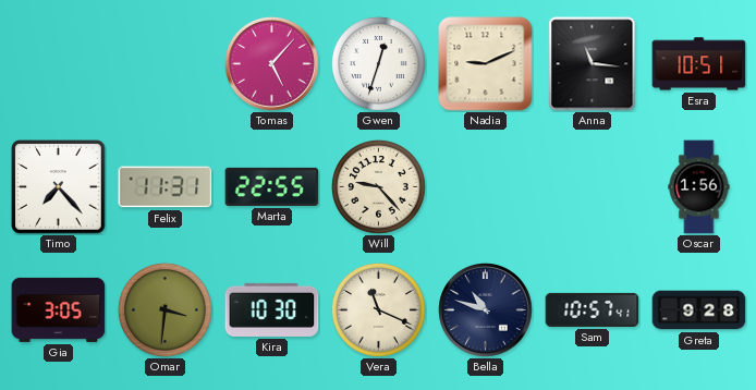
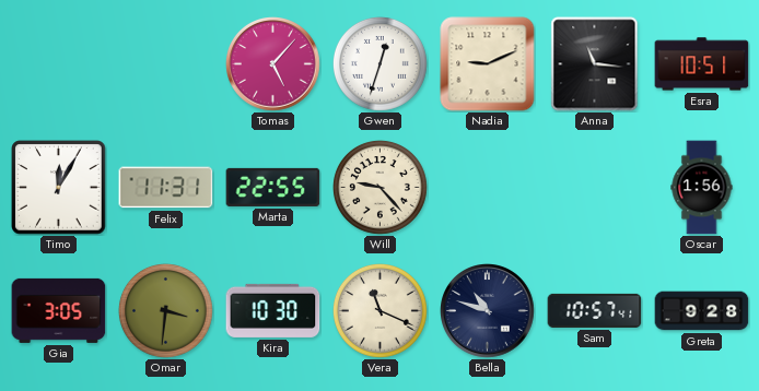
Timo: 7:23 -> 12:05
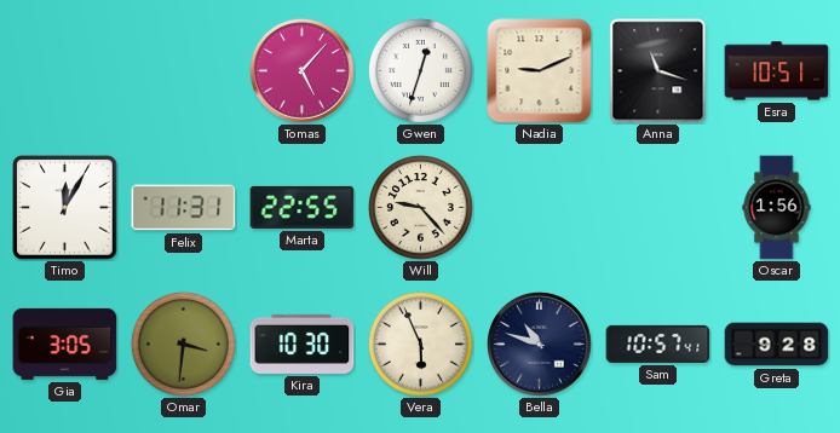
Anna: 11:16 -> 11:18
Vera: 11:19 -> 5:56
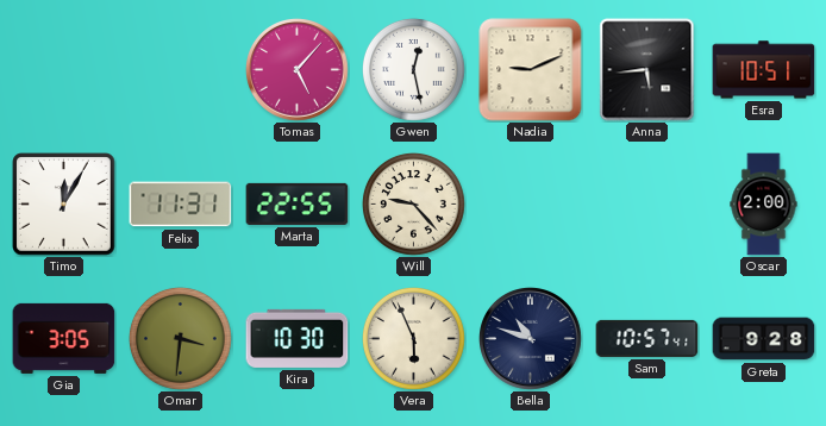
Gwen: 12:33 -> 12:28
Anna: 11:18 -> 5:44
Oscar: 1:56 -> 2:00
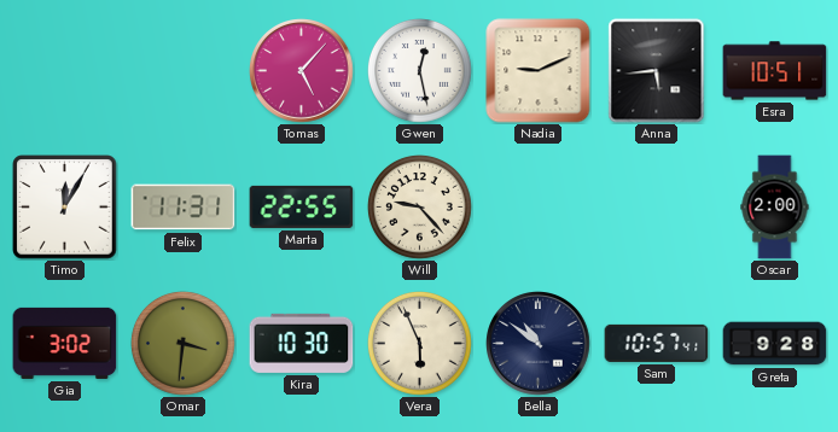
Gia: 3:05 -> 3:02
Bella: 10:48 -> 10:51
